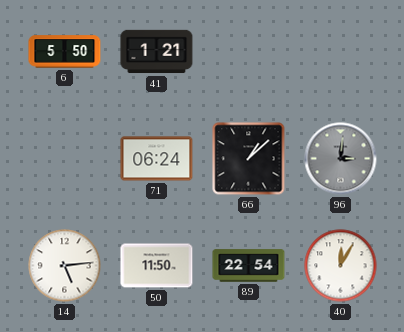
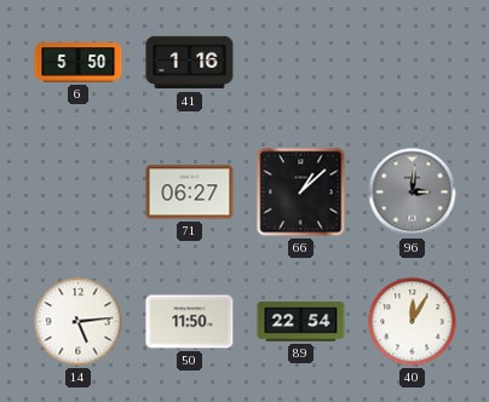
41: 1:21 -> 1:16
71: 06:24 -> 06:27
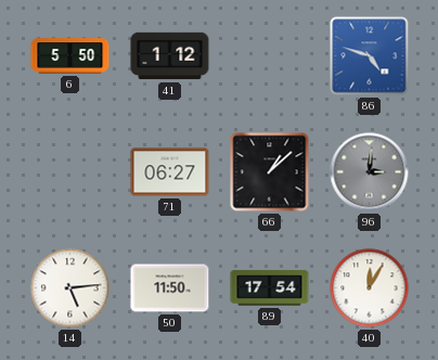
41: 1:16 -> 1:12
86: none -> 4:48
89: 22:54 -> 17:54
